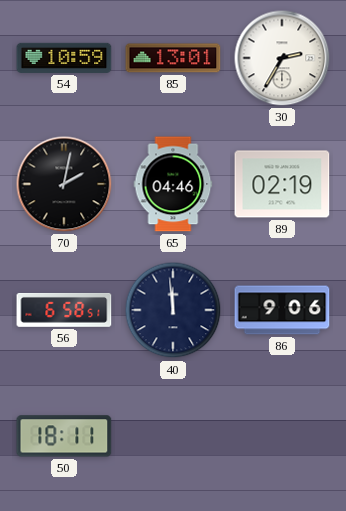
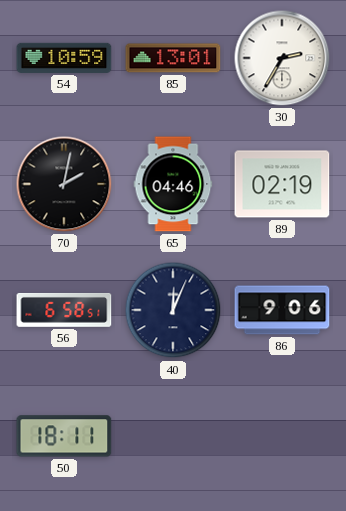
40: 11:59 -> 12:04
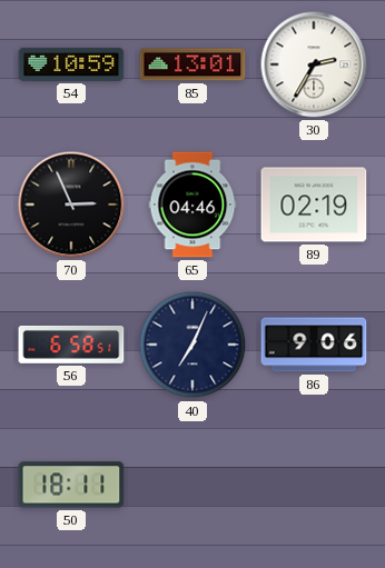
70: 2:02 -> 2:56
40: 12:04 -> 7:04
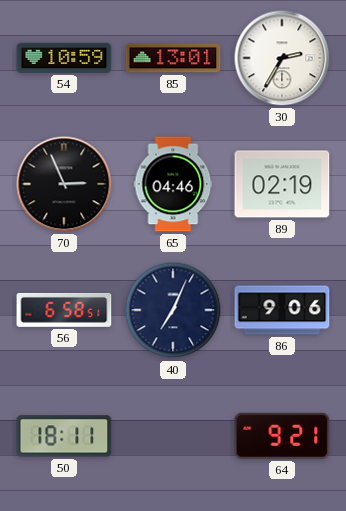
64: none -> 9:21
